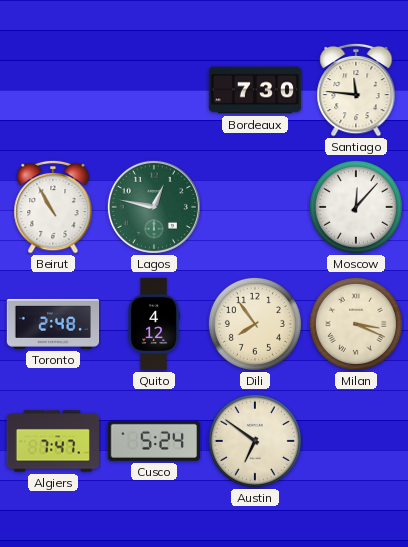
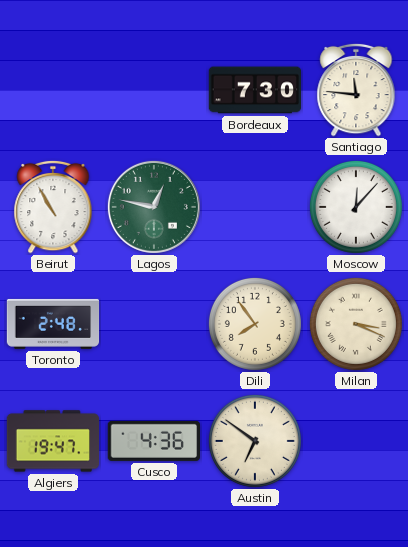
Quito: 4:12 -> none
Algiers: 7:47 -> 19:47
Cusco: 5:24 -> 4:36
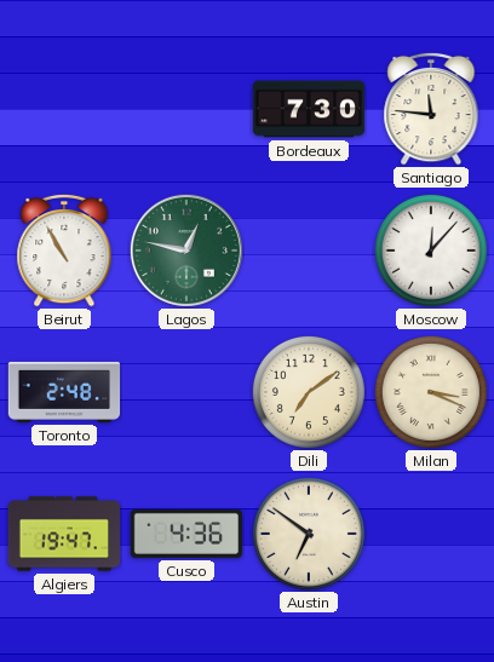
Dili: 7:54 -> 7:09
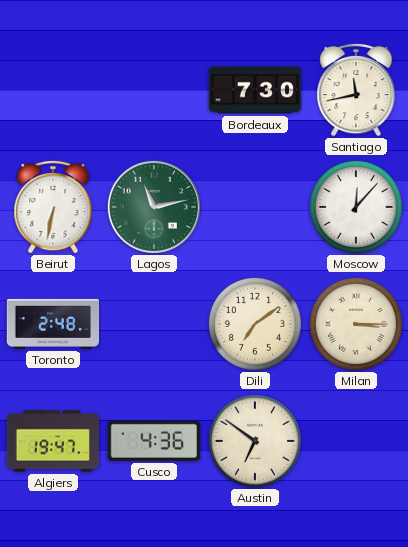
Santiago: 11:46 -> 11:43
Beirut: 10:55 -> 6:32
Lagos: 12:47 -> 11:13
Milan: 3:19 -> 3:15
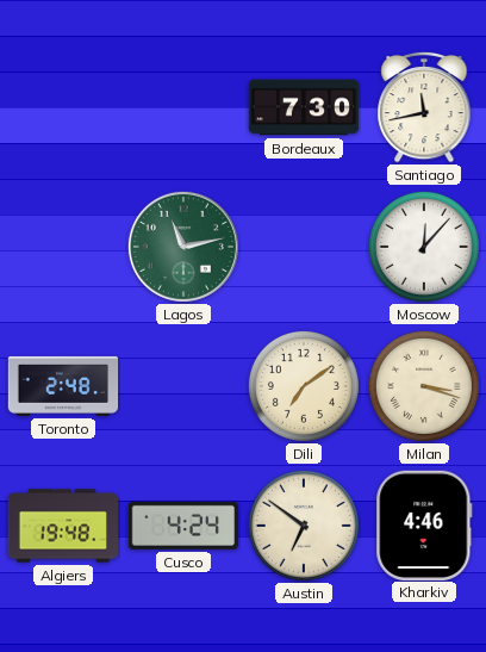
Beirut: 6:32 -> none
Milan: 3:15 -> 3:18
Algiers: 19:47 -> 19:48
Cusco: 4:36 -> 4:24
Kharkiv: none -> 4:46
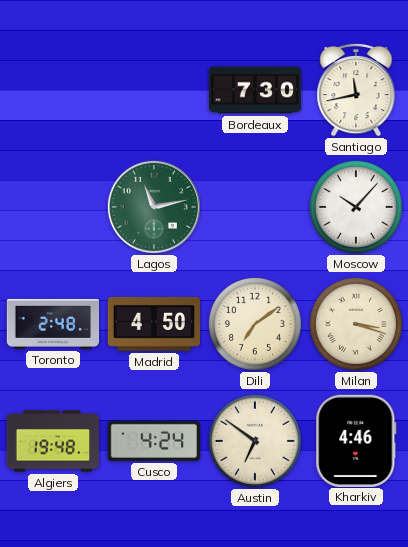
Moscow: 12:07 -> 10:07
Madrid: none -> 4:50
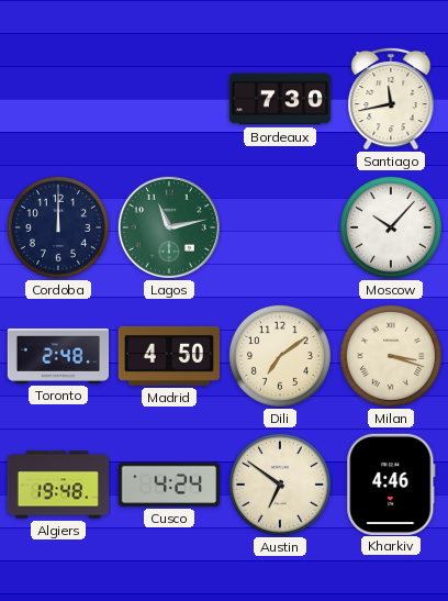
Cordoba: none -> 12:00
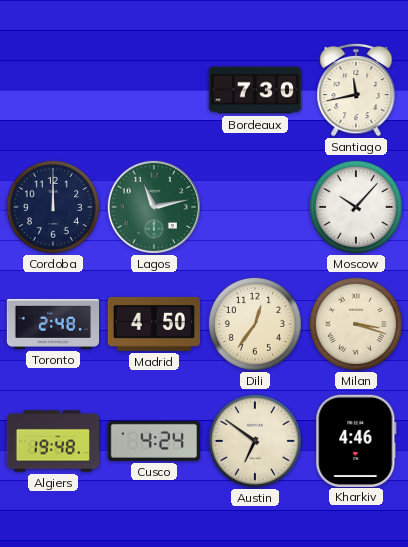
Dili: 7:09 -> 12:36
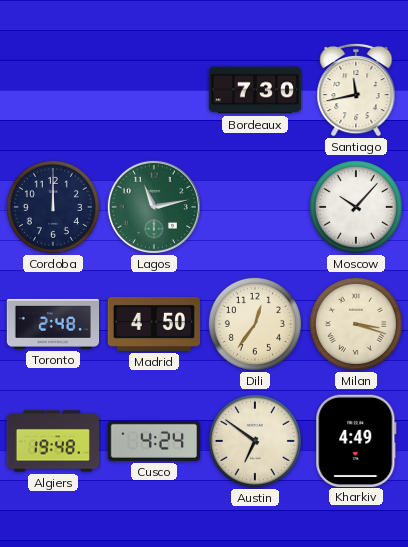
Kharkiv: 4:46 -> 4:49
